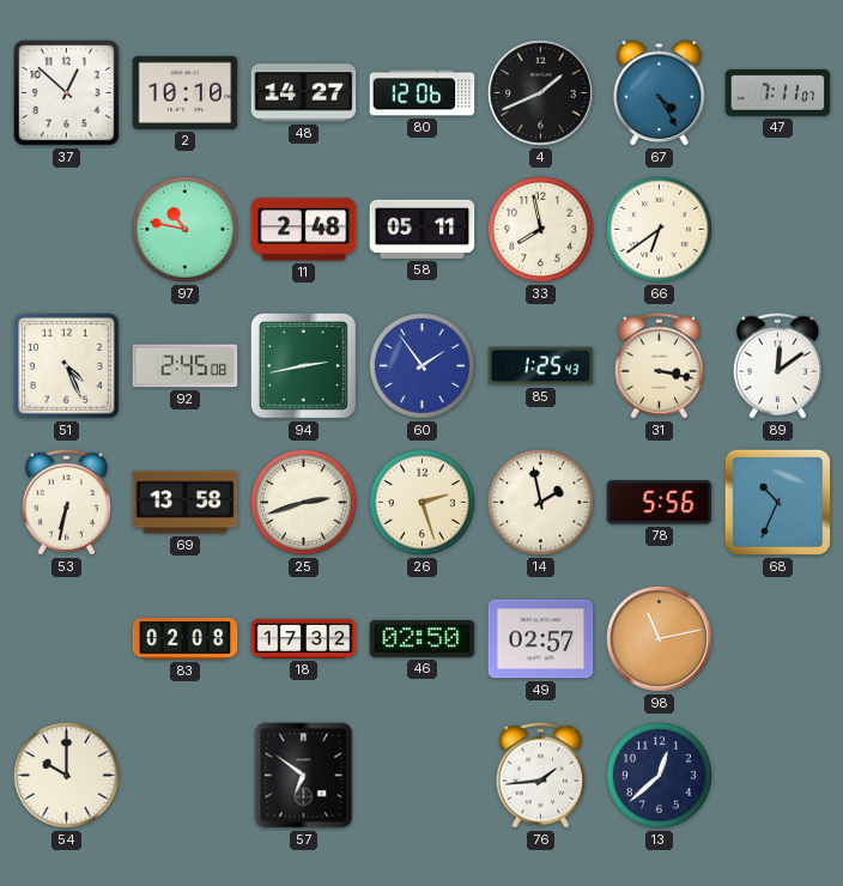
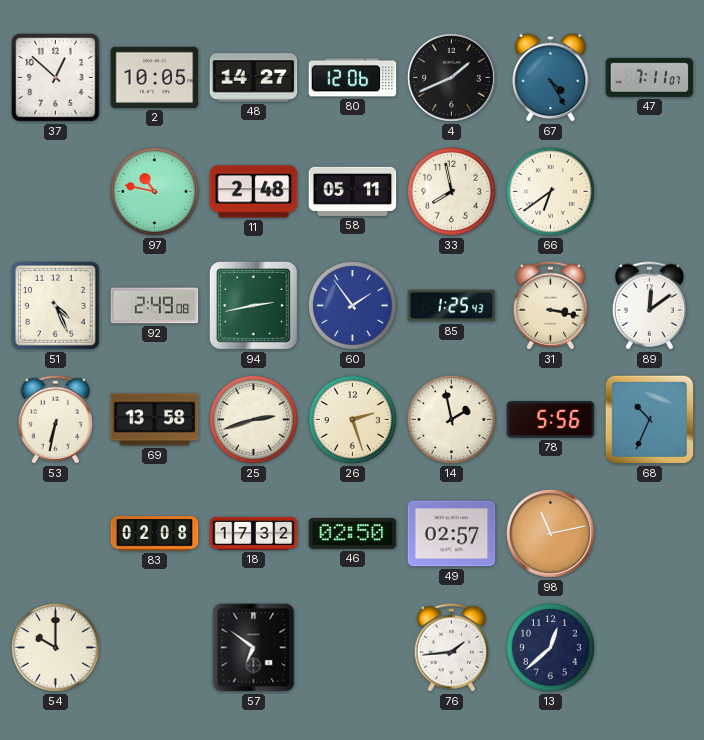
2: 10:10 -> 10:05
92: 2:45 -> 2:49
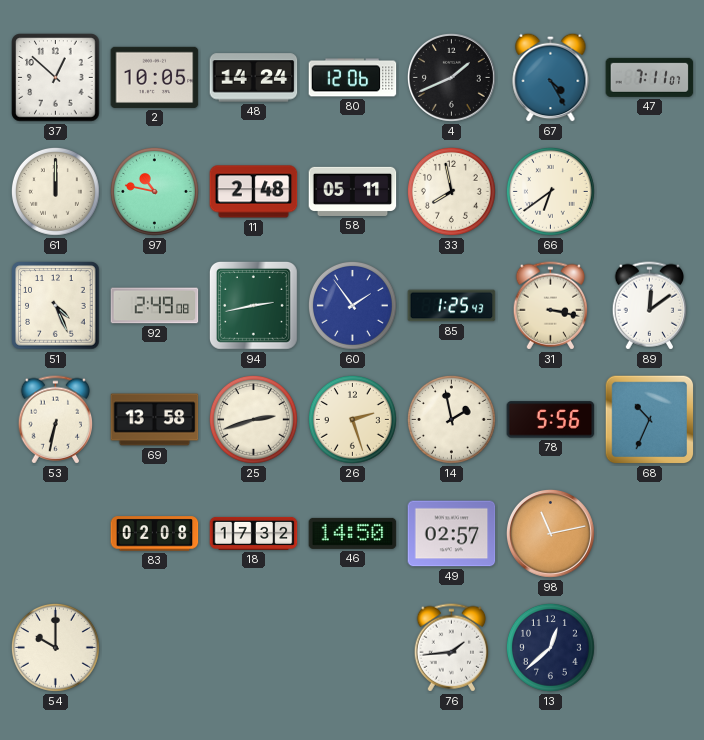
48: 14:27 -> 14:24
61: none -> 12:00
46: 02:50 -> 14:50
57: 6:51 -> none
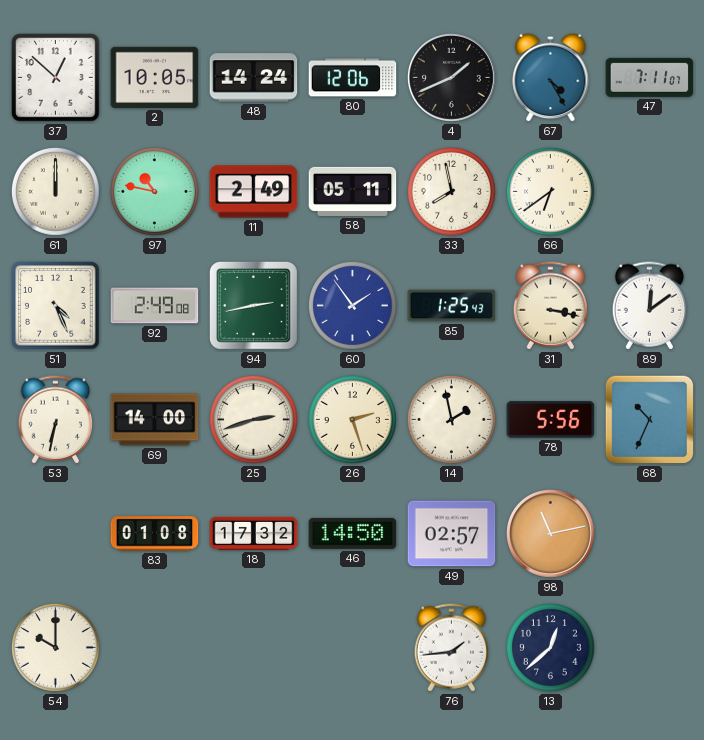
11: 2:48 -> 2:49
69: 13:58 -> 14:00
83: 02:08 -> 01:08
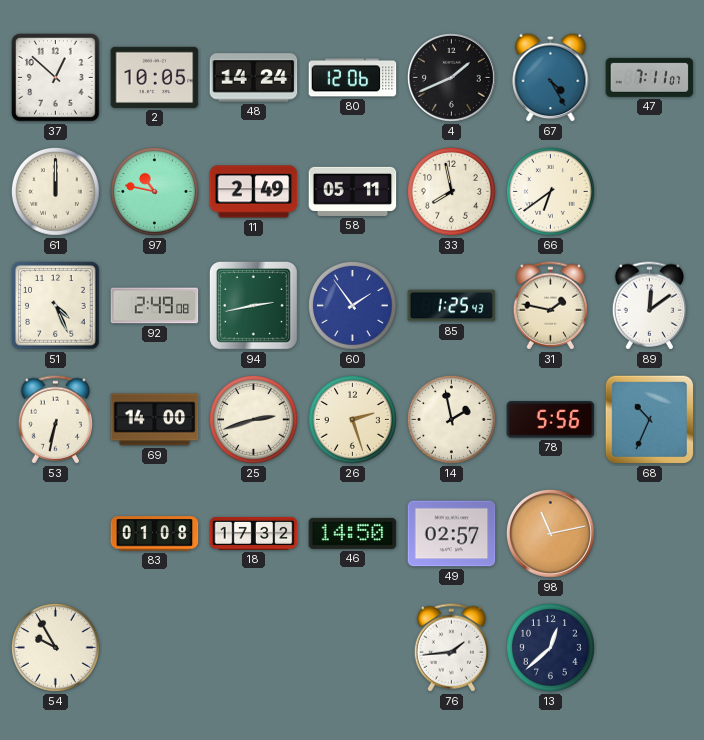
31: 3:17 -> 1:47
54: 10:00 -> 9:55
